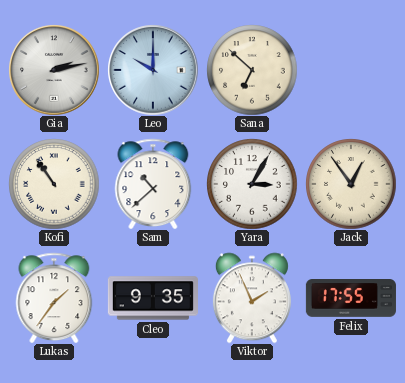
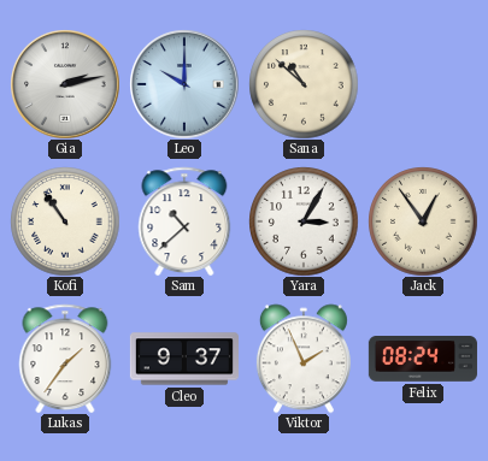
Sana: 6:52 -> 10:52
Cleo: 9:35 -> 9:37
Felix: 17:55 -> 08:24
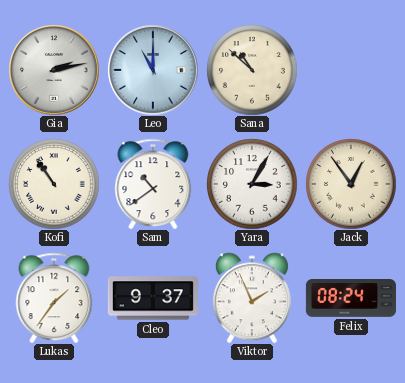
Leo: 10:00 -> 11:00
Sam: 10:38 -> 10:39
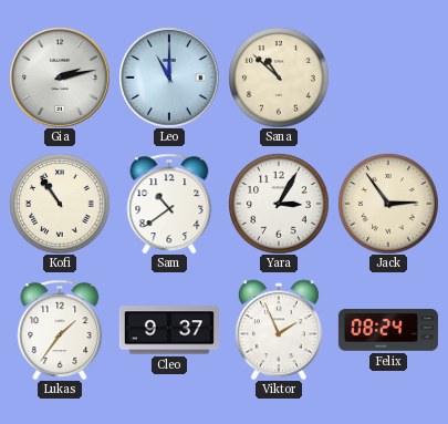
Jack: 12:54 -> 2:54
